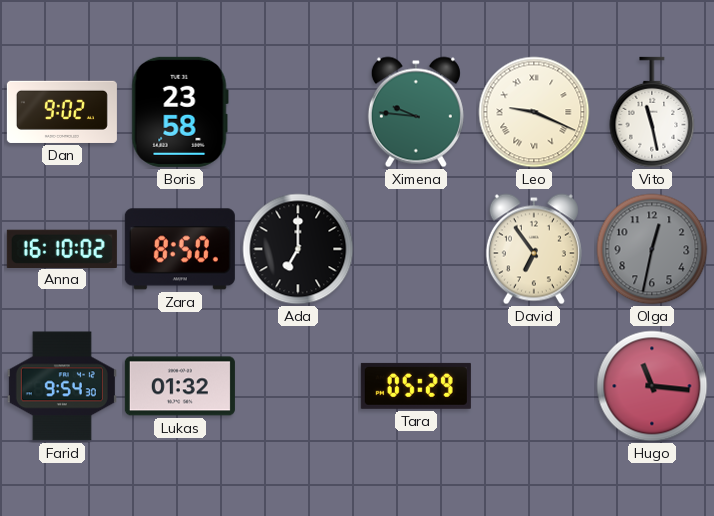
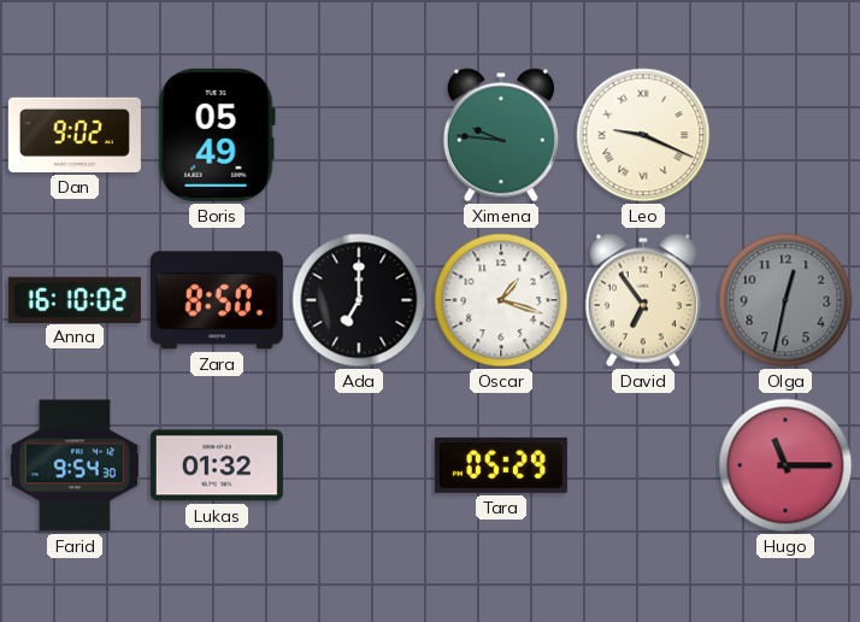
Boris: 23:58 -> 05:49
Vito: 11:28 -> none
Oscar: none -> 1:18
Hugo: 11:16 -> 11:15
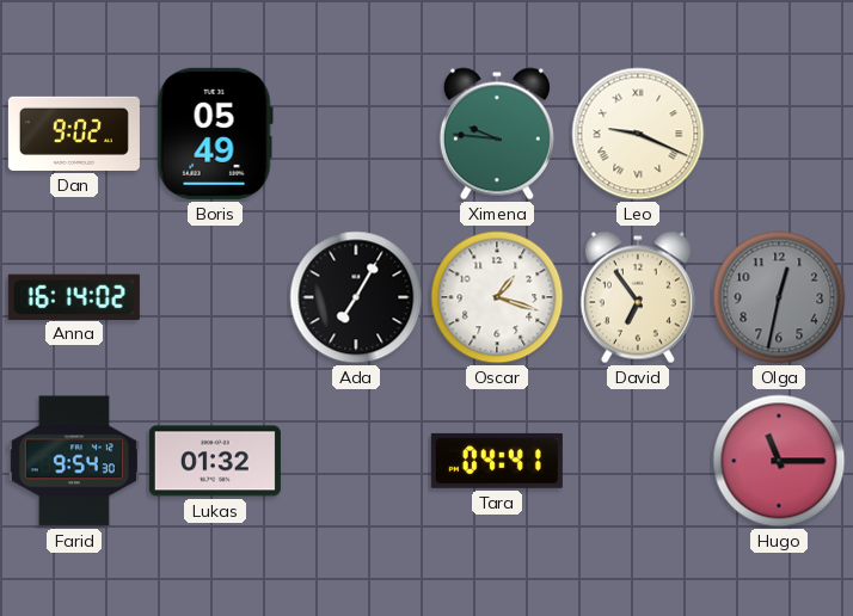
Anna: 16:10 -> 16:14
Zara: 8:50 -> none
Ada: 7:00 -> 7:05
Tara: 05:29 -> 04:41
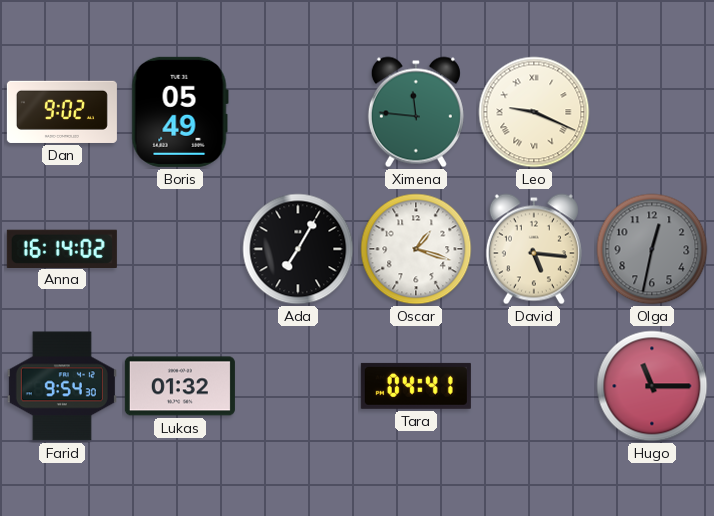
Ximena: 9:46 -> 11:46
David: 6:54 -> 5:16
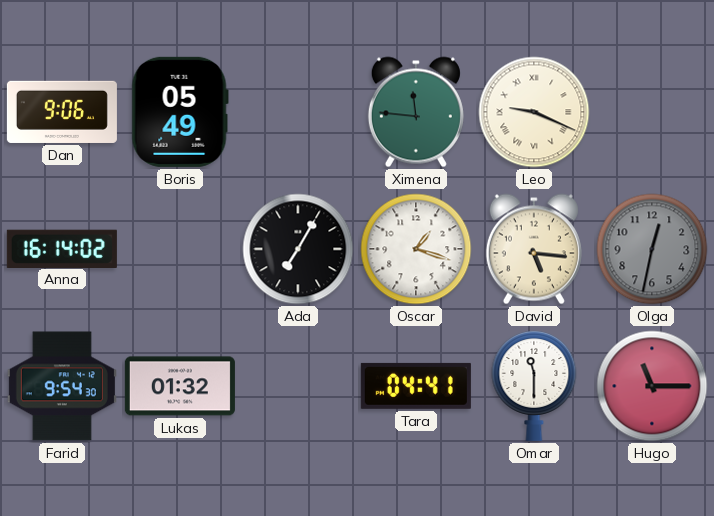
Dan: 9:02 -> 9:06
Omar: none -> 11:30
